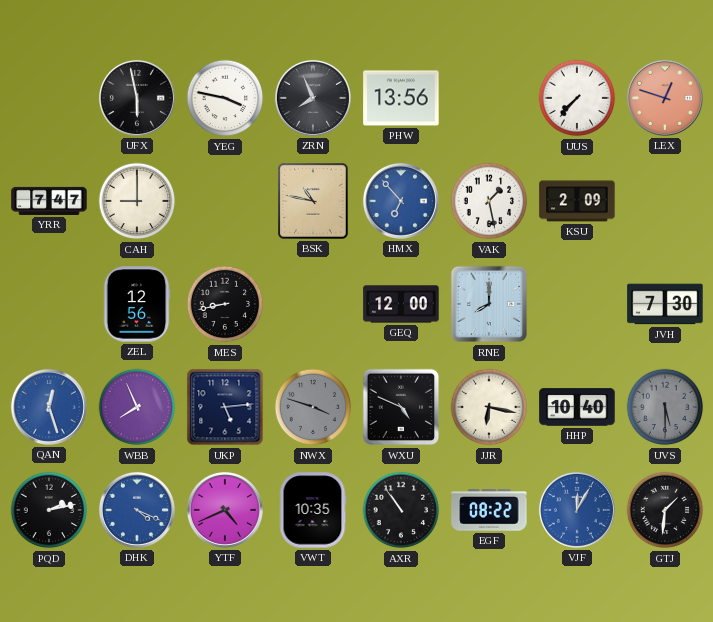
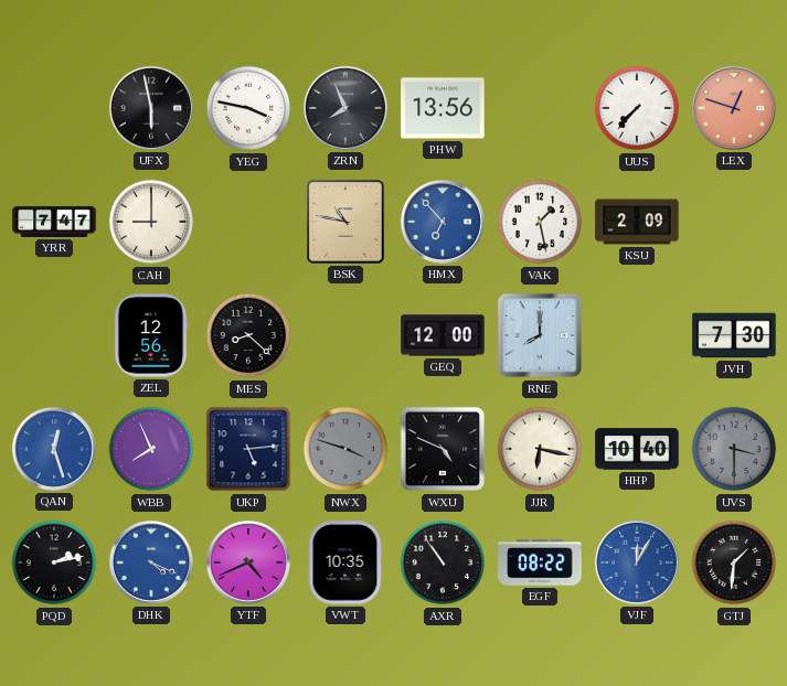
MES: 8:43 -> 8:22
UVS: 5:30 -> 3:30
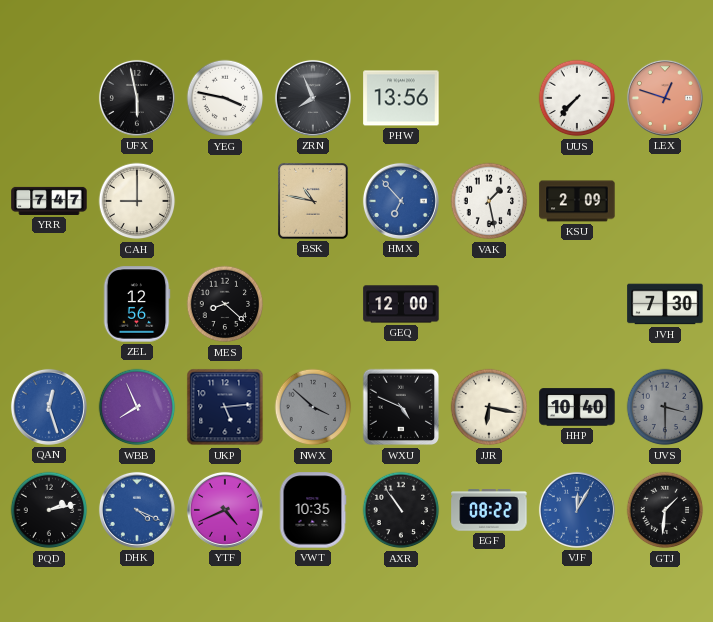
RNE: 8:00 -> none
NWX: 3:48 -> 3:52
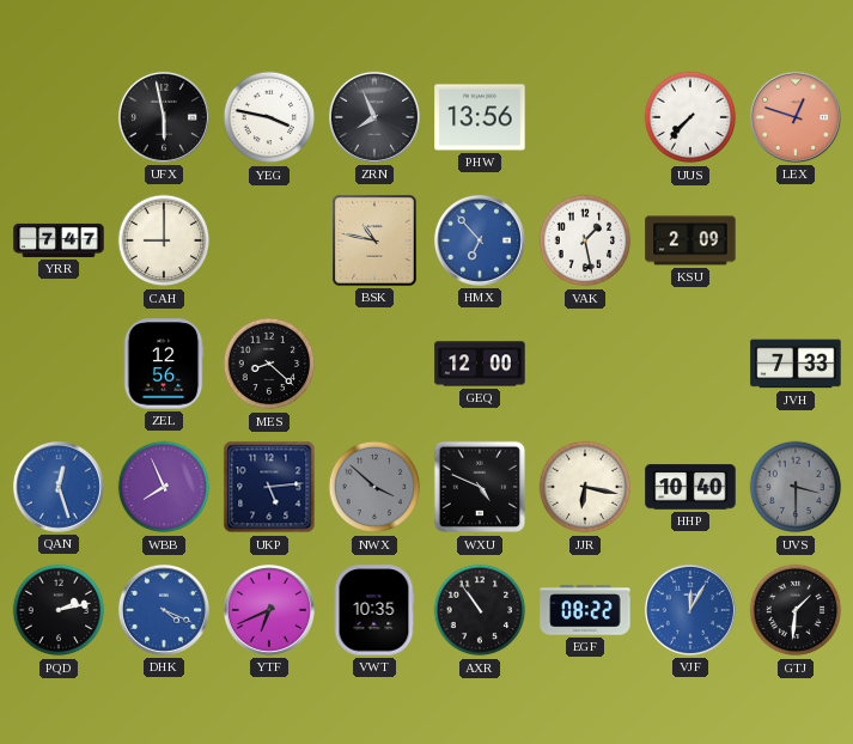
JVH: 7:30 -> 7:33
YTF: 4:41 -> 6:41
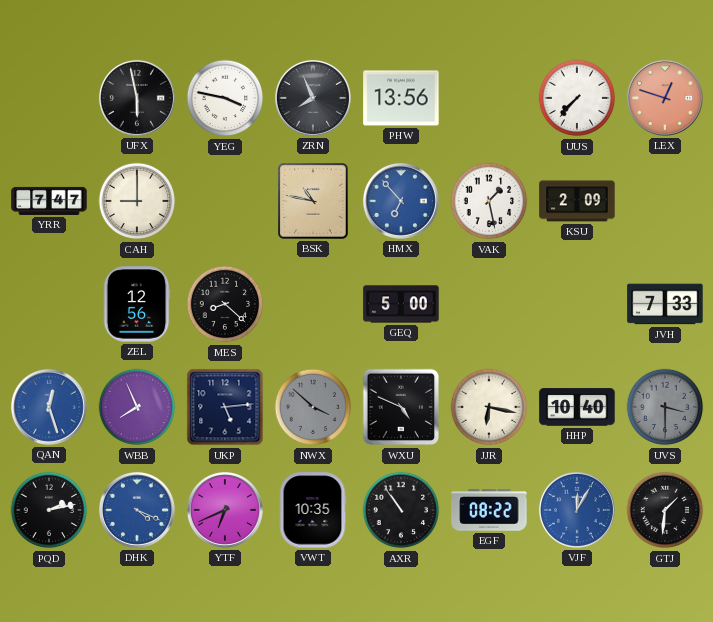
GEQ: 12:00 -> 5:00
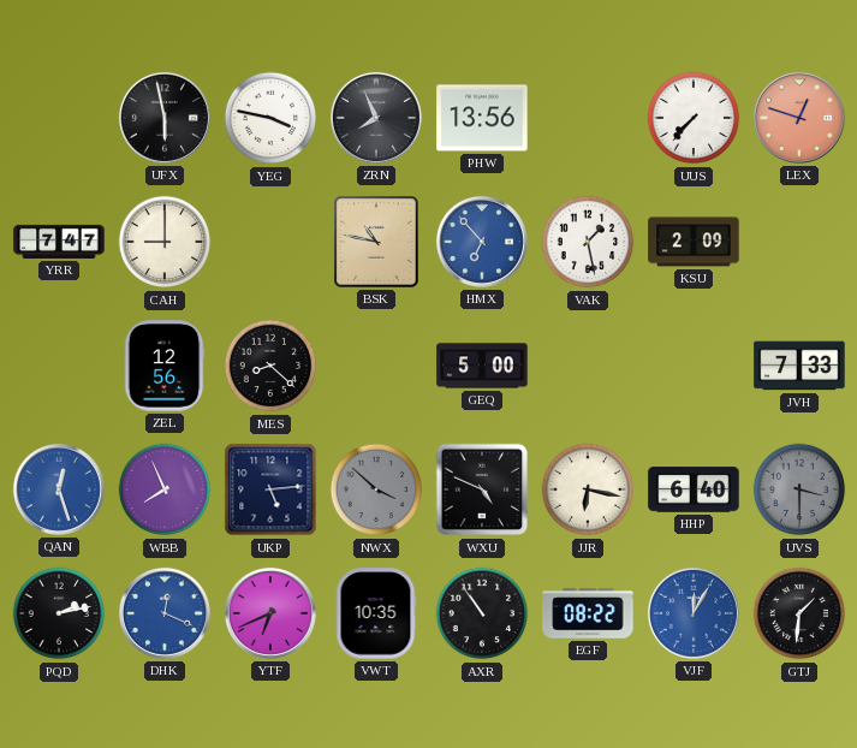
HHP: 10:40 -> 6:40
DHK: 4:19 -> 12:19
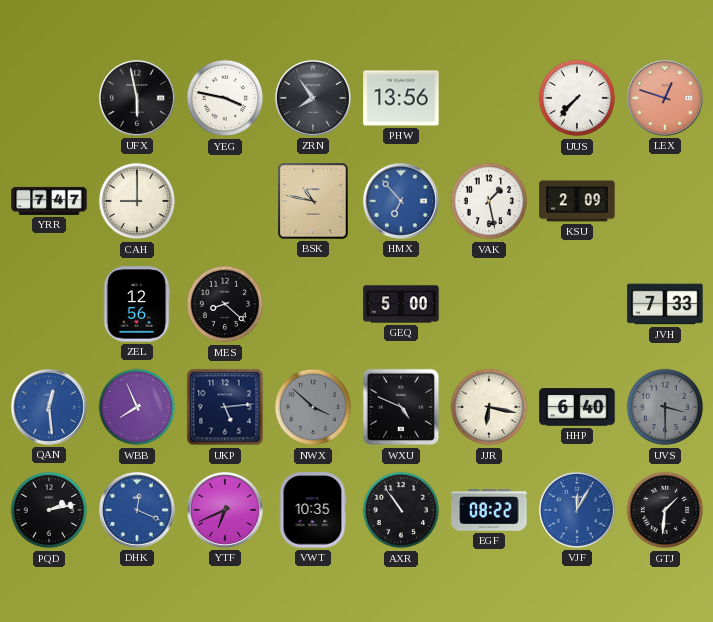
ZRN: 7:56 -> 7:54
QAN: 12:27 -> 12:29
